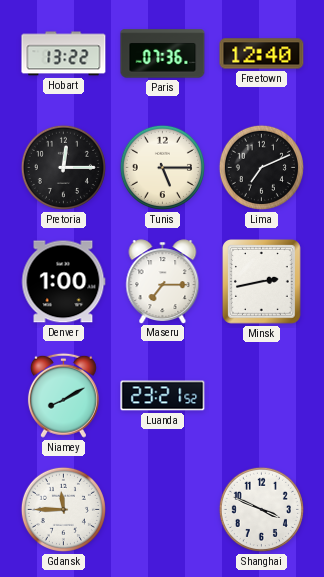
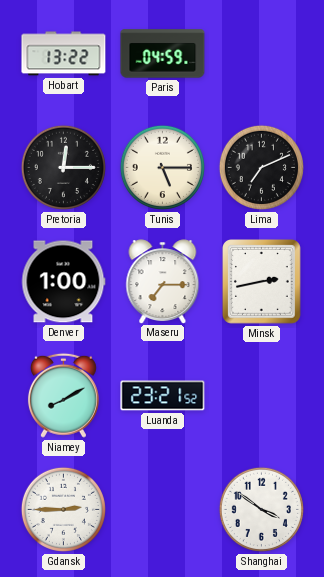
Paris: 07:36 -> 04:59
Freetown: 12:40 -> none
Gdansk: 11:45 -> 2:45
Shanghai: 3:49 -> 3:51
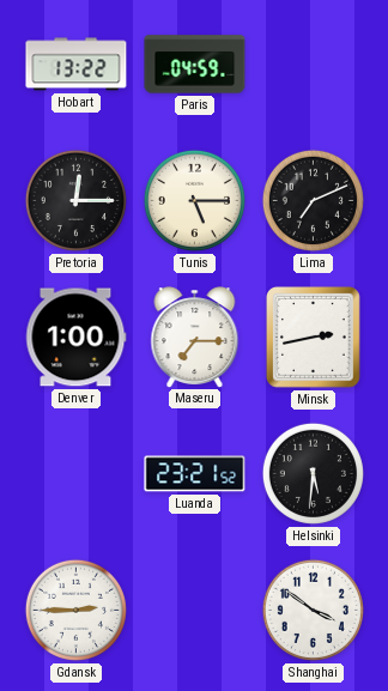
Niamey: 8:10 -> none
Helsinki: none -> 5:31
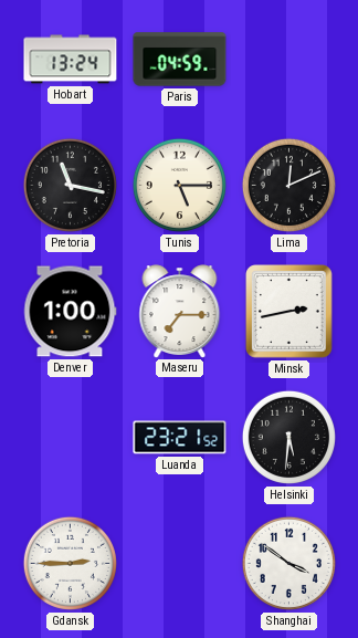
Hobart: 13:22 -> 13:24
Pretoria: 12:15 -> 11:17
Lima: 7:11 -> 12:11
